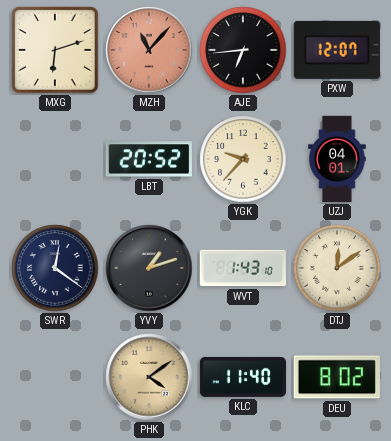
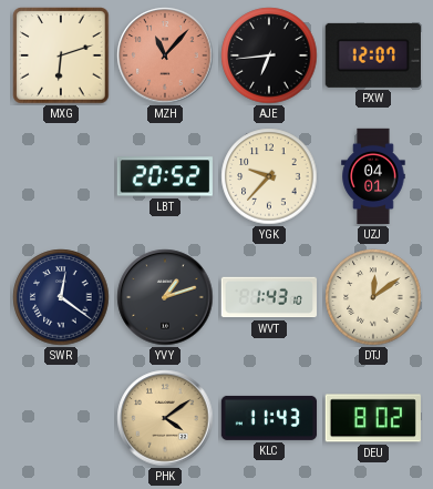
KLC: 11:40 -> 11:43
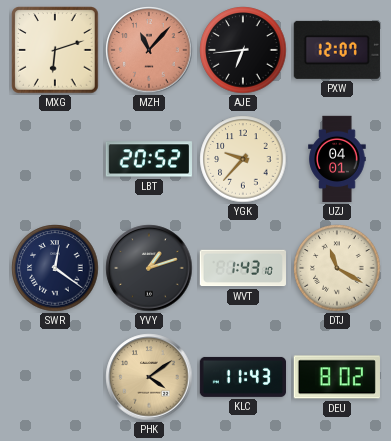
DTJ: 12:09 -> 11:20
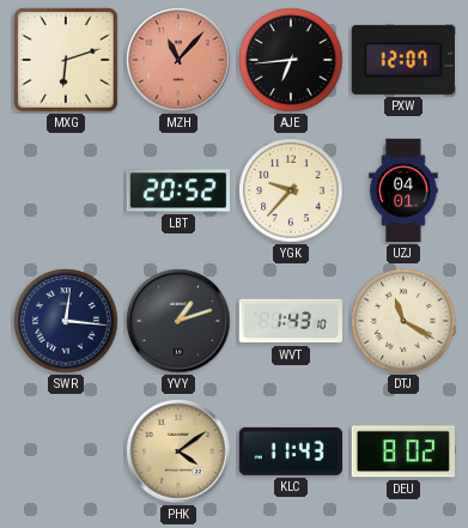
SWR: 12:21 -> 12:16
